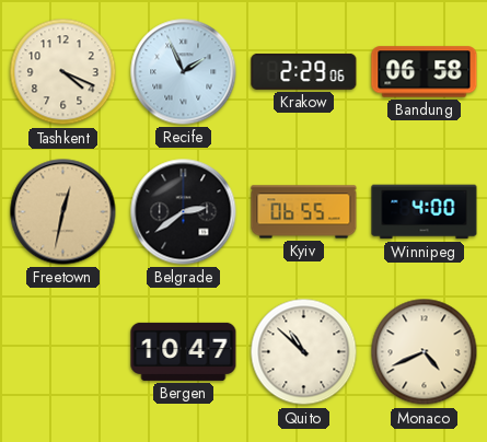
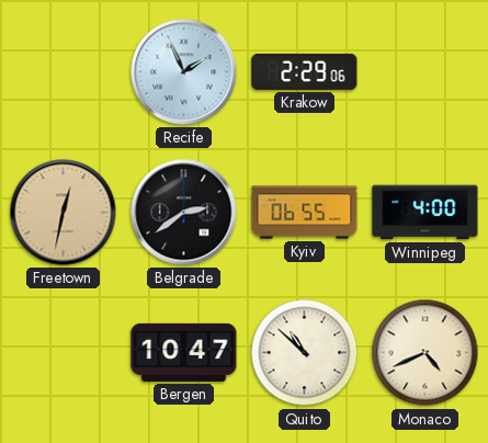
Tashkent: 4:19 -> none
Bandung: 06:58 -> none
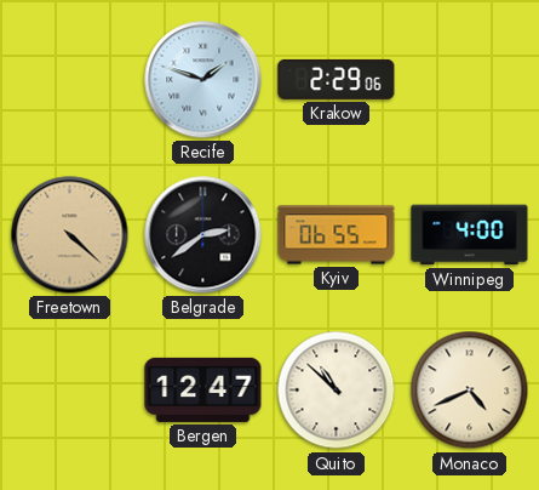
Recife: 1:56 -> 1:48
Freetown: 12:32 -> 4:22
Bergen: 10:47 -> 12:47
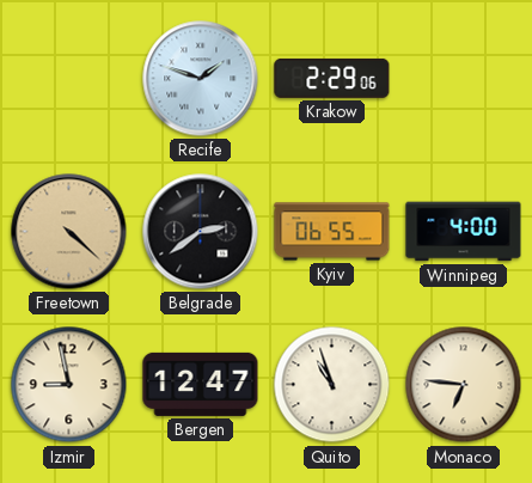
Izmir: none -> 8:58
Quito: 10:52 -> 10:57
Monaco: 4:41 -> 6:46
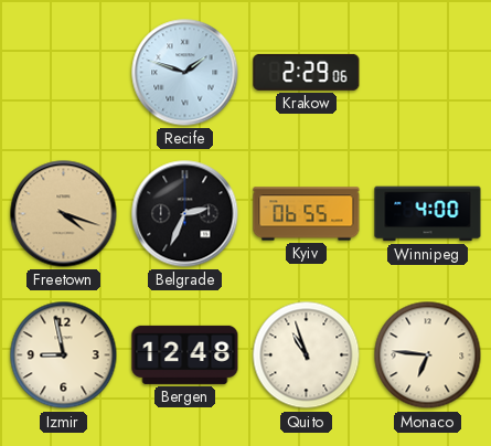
Freetown: 4:22 -> 4:18
Belgrade: 2:39 -> 2:34
Bergen: 12:47 -> 12:48
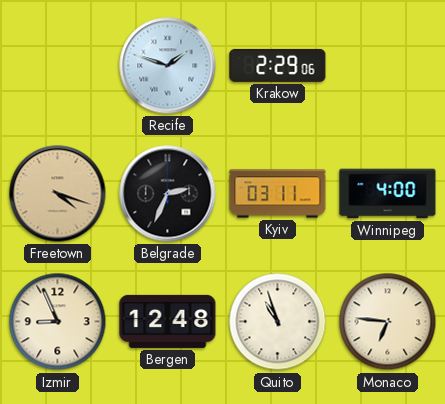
Kyiv: 06:55 -> 03:11
Izmir: 8:58 -> 8:56
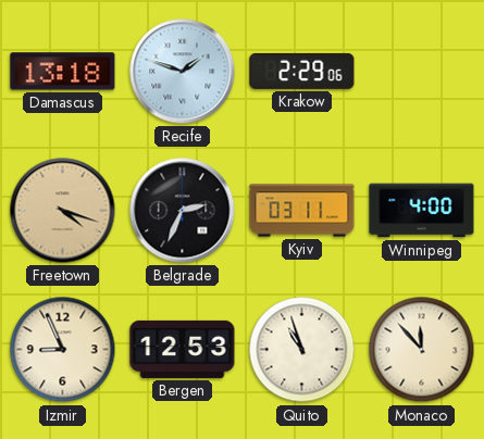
Damascus: none -> 13:18
Bergen: 12:48 -> 12:53
Monaco: 6:46 -> 11:53
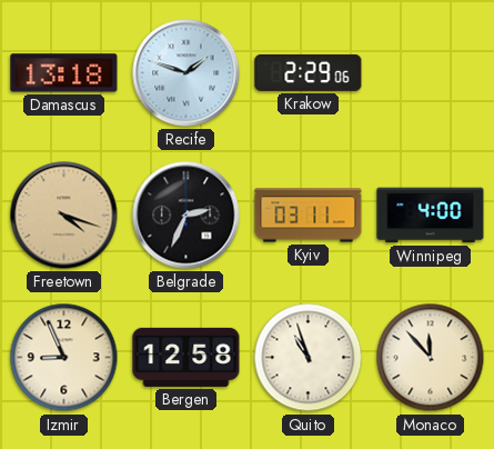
Bergen: 12:53 -> 12:58
